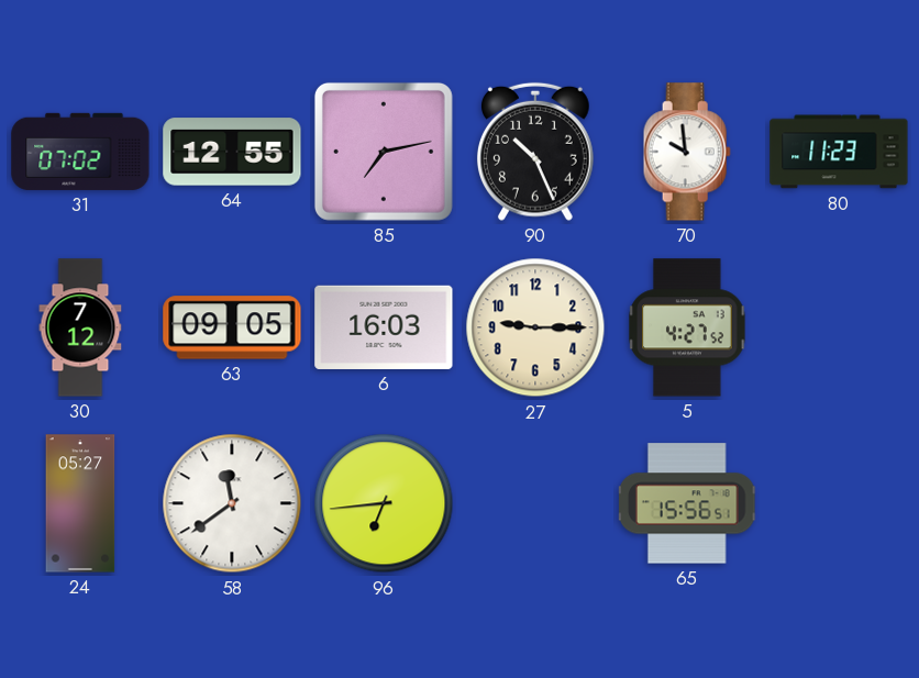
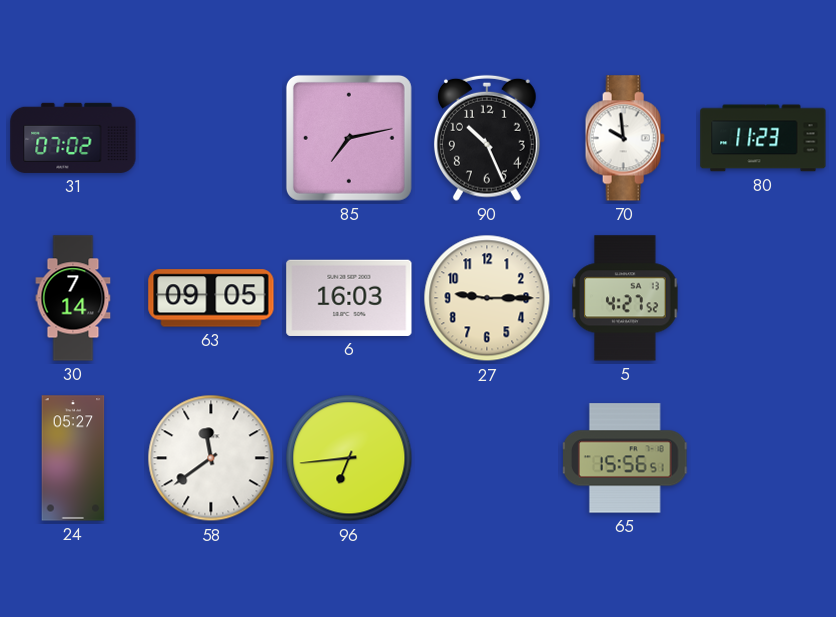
64: 12:55 -> none
30: 7:12 -> 7:14
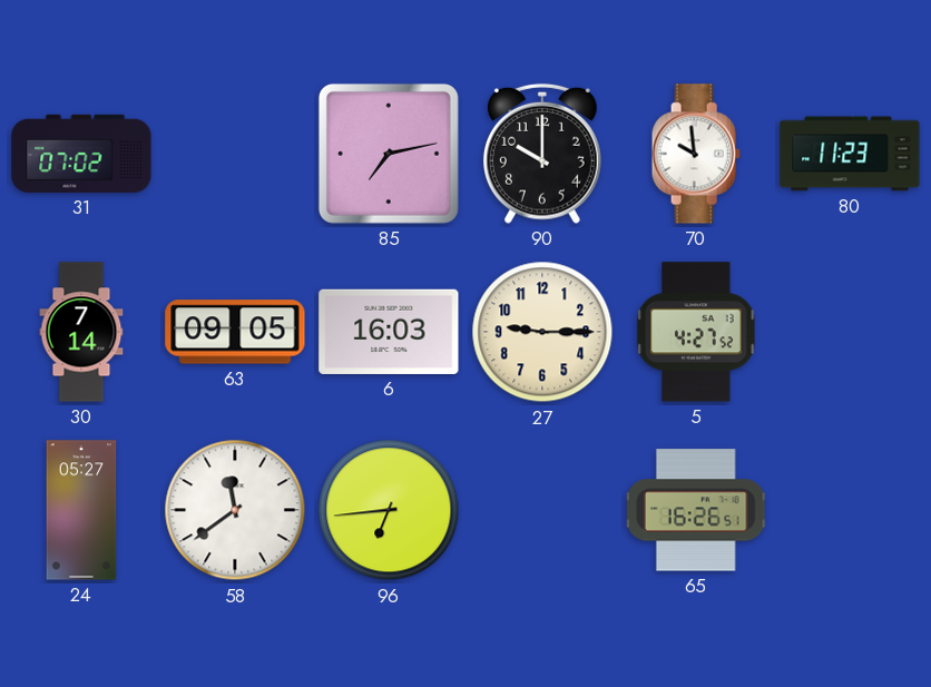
90: 10:26 -> 10:00
65: 15:56 -> 16:26
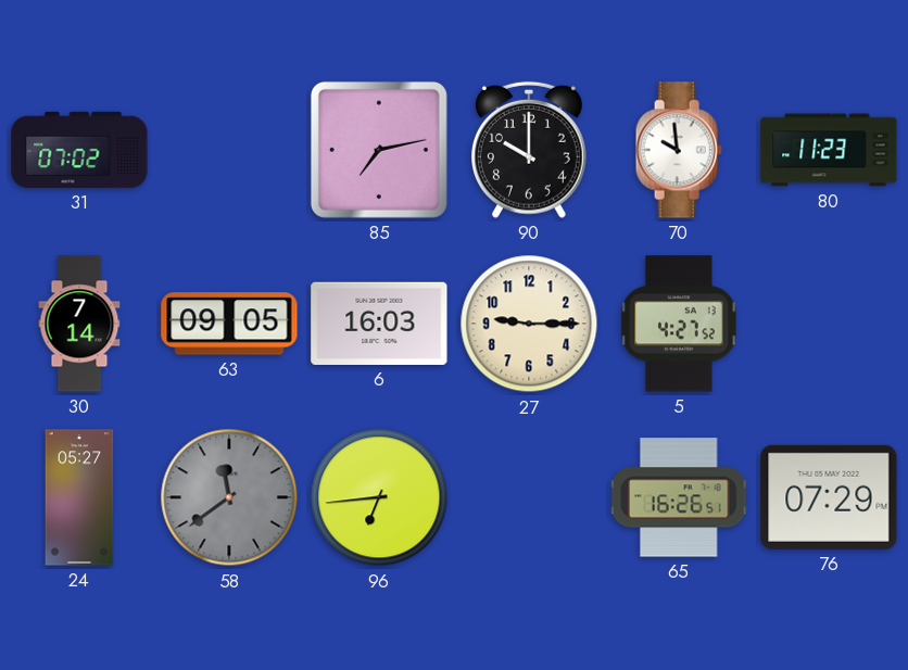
58 dial: white -> grey
76: none -> 07:29
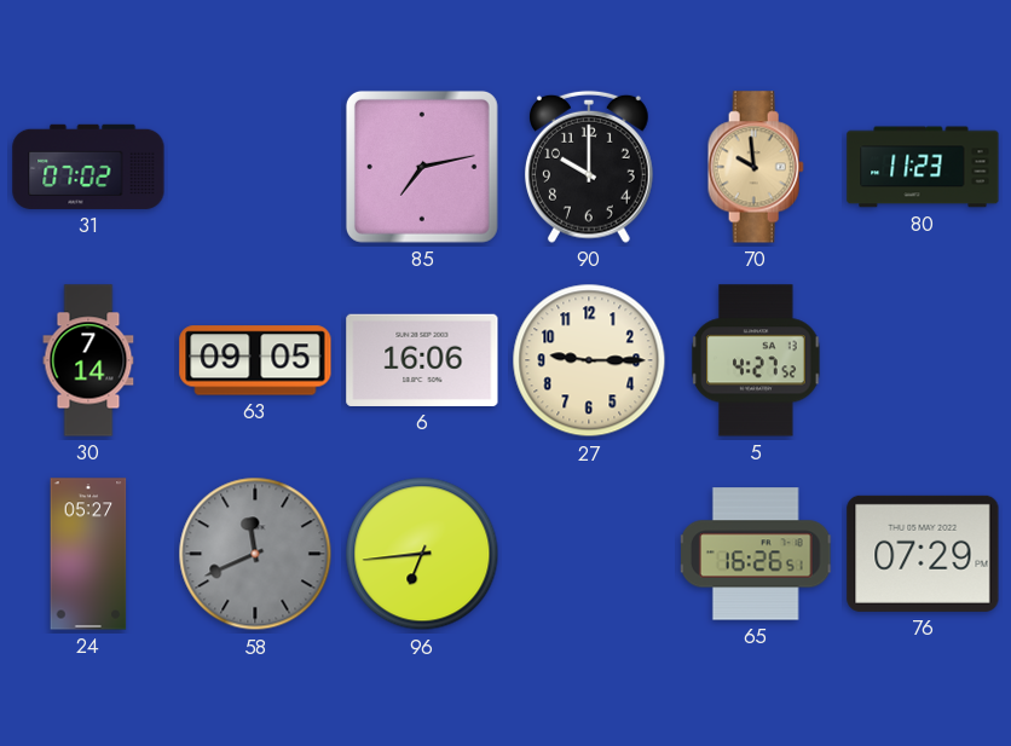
70 dial: white -> champagne
6: 16:03 -> 16:06
58: 11:39 -> 11:41
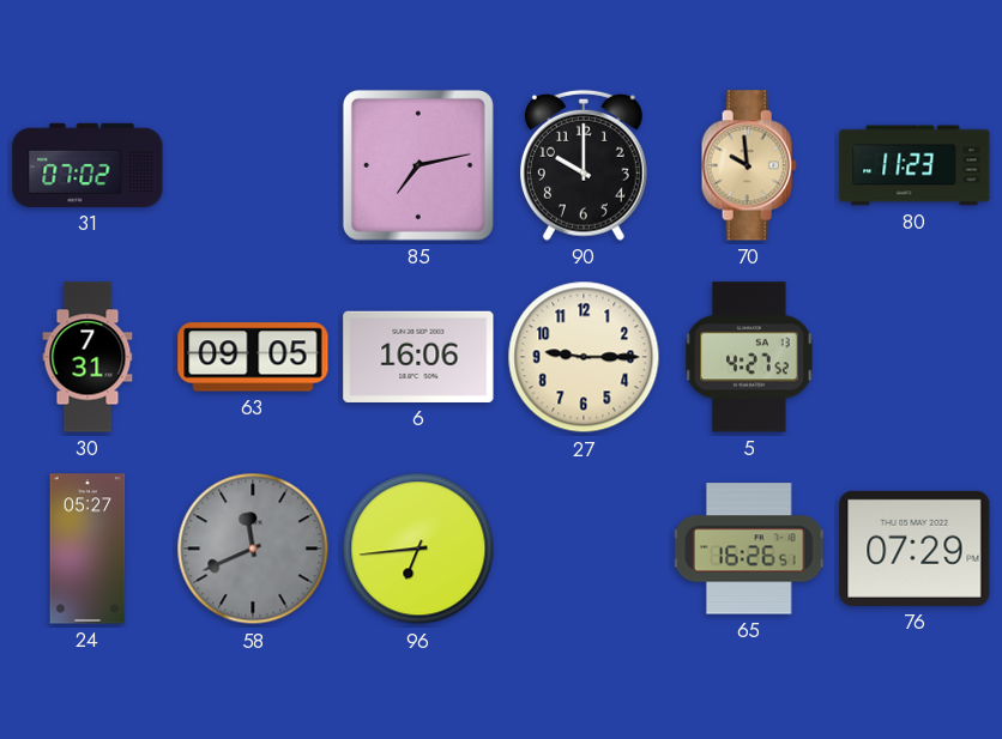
30: 7:14 -> 7:31
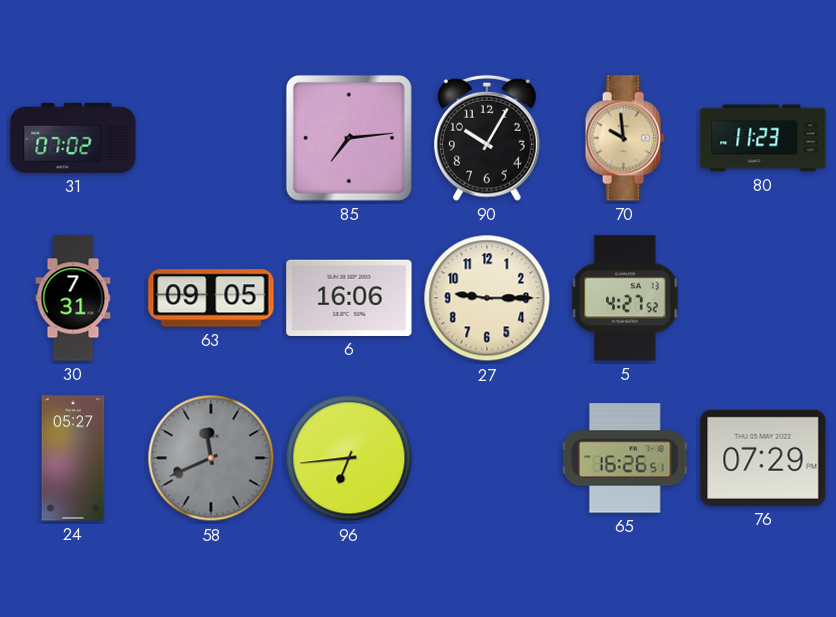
85: 7:13 -> 7:14
90: 10:00 -> 10:05
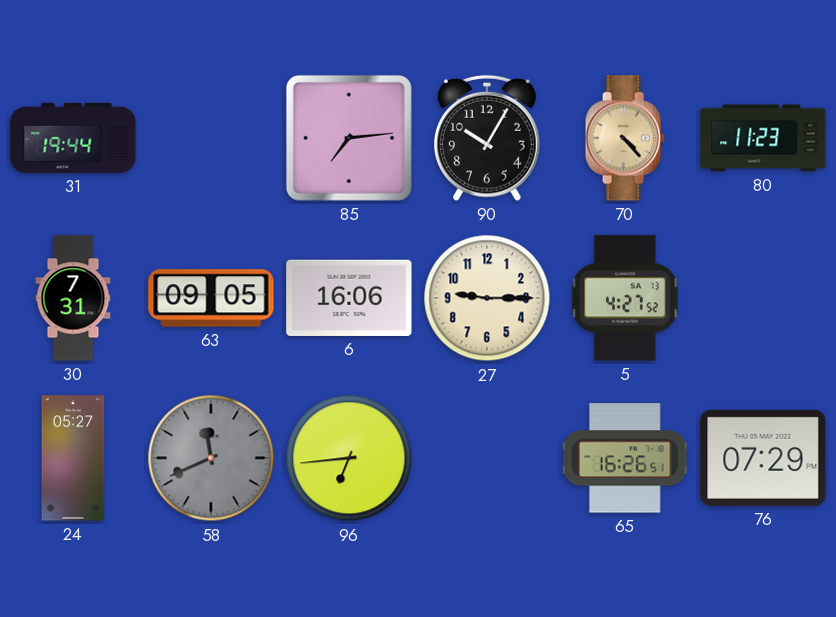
31: 07:02 -> 19:44
70: 9:59 -> 4:23
